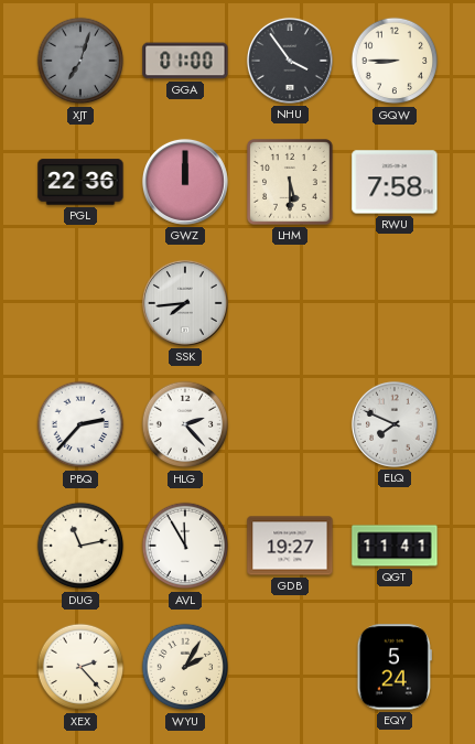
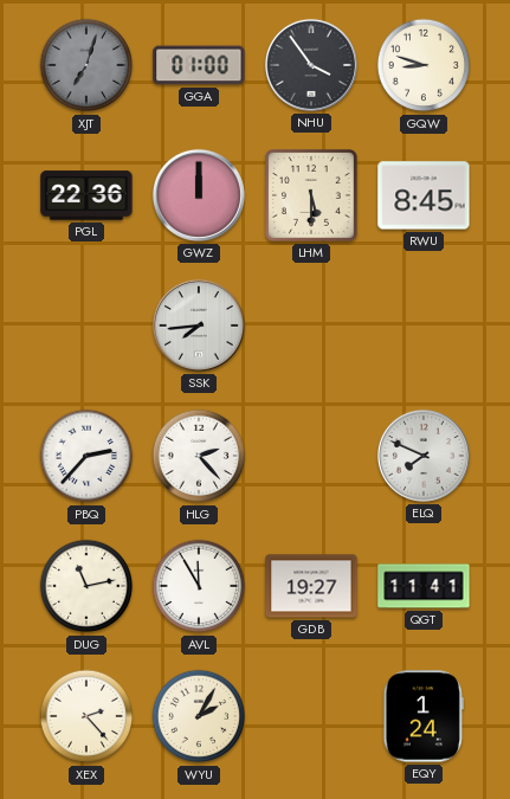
GQW: 8:45 -> 8:48
RWU: 7:58 -> 8:45
EQY: 5:24 -> 1:24
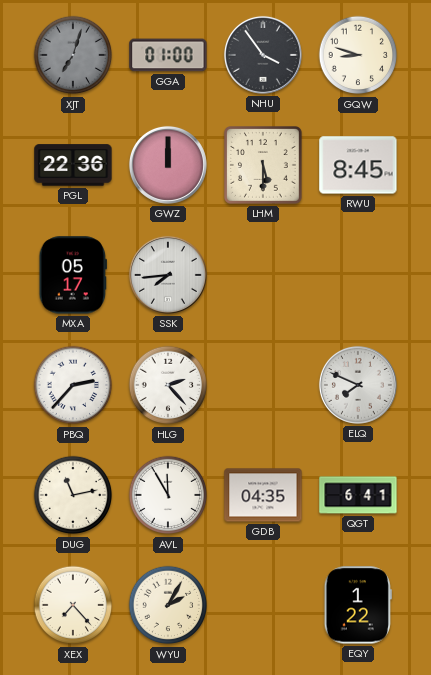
MXA: none -> 05:17
GDB: 19:27 -> 04:35
QGT: 11:41 -> 6:41
XEX: 2:23 -> 7:23
EQY: 1:24 -> 1:22
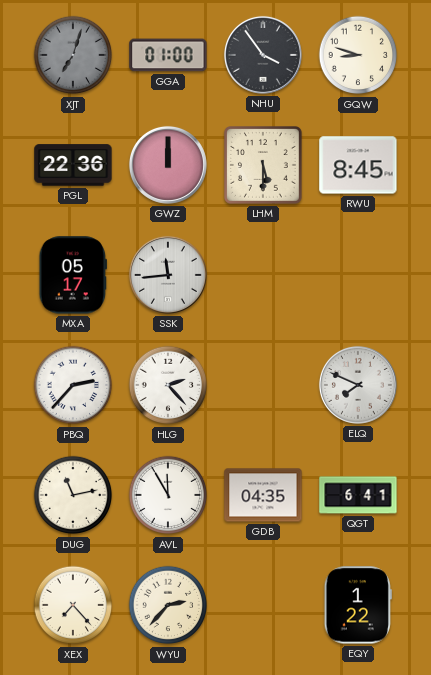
SSK: 7:44 -> 11:44
WYU: 2:05 -> 2:37
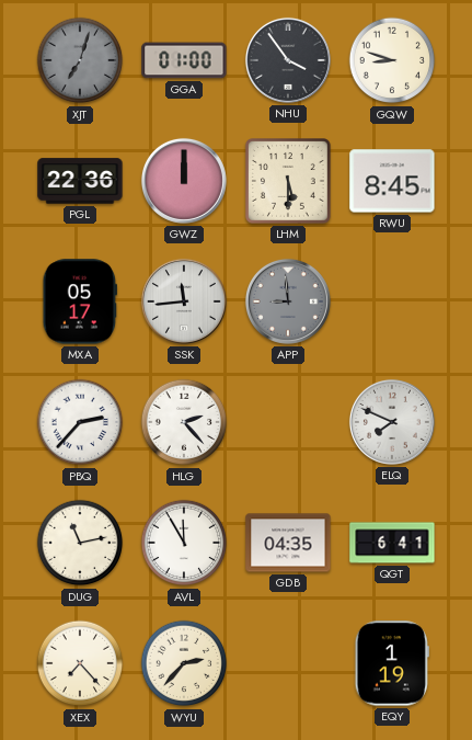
APP: none -> 8:59
EQY: 1:22 -> 1:19
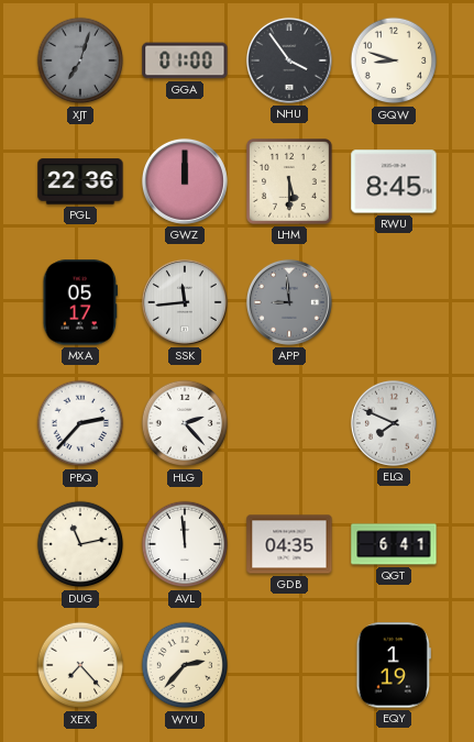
AVL: 11:55 -> 11:59
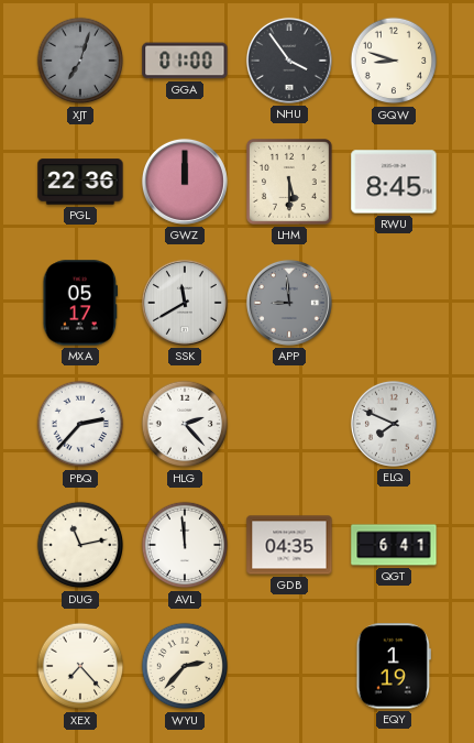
SSK: 11:44 -> 11:40
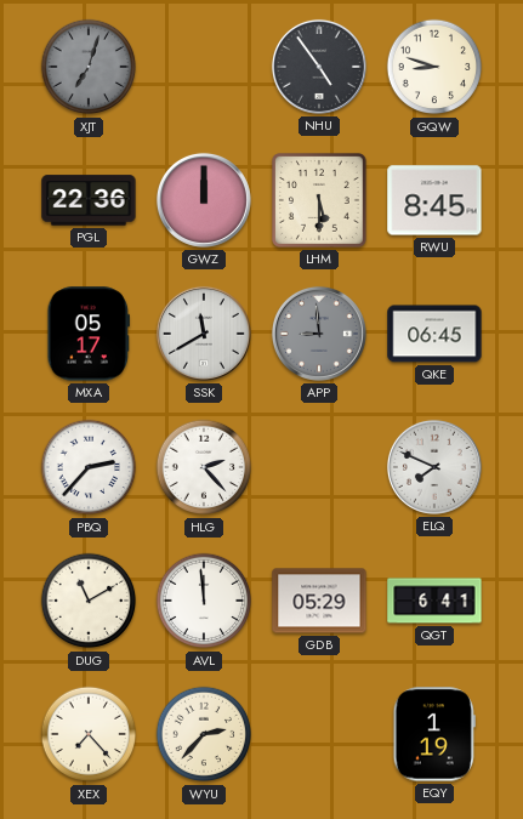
GGA: 01:00 -> none
NHU: 3:54 -> 4:54
QKE: none -> 06:45
DUG: 11:13 -> 11:10
GDB: 04:35 -> 05:29
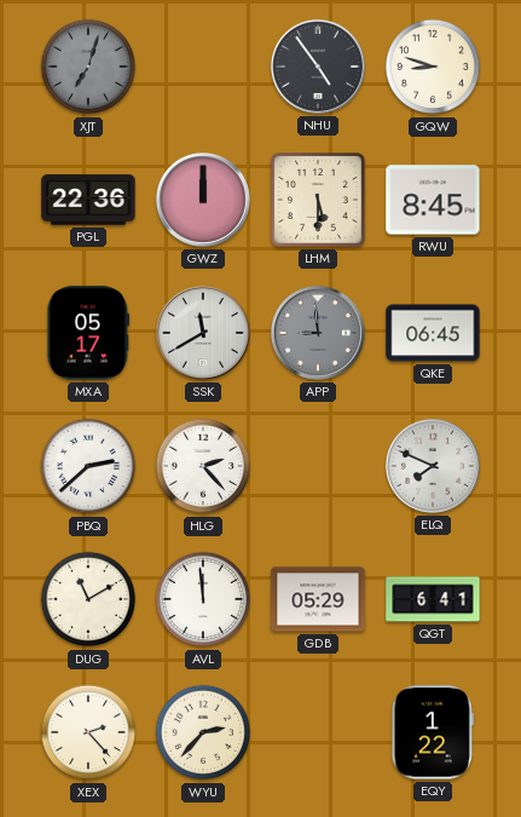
PBQ: 2:37 -> 2:38
XEX: 7:23 -> 2:23
EQY: 1:19 -> 1:22
